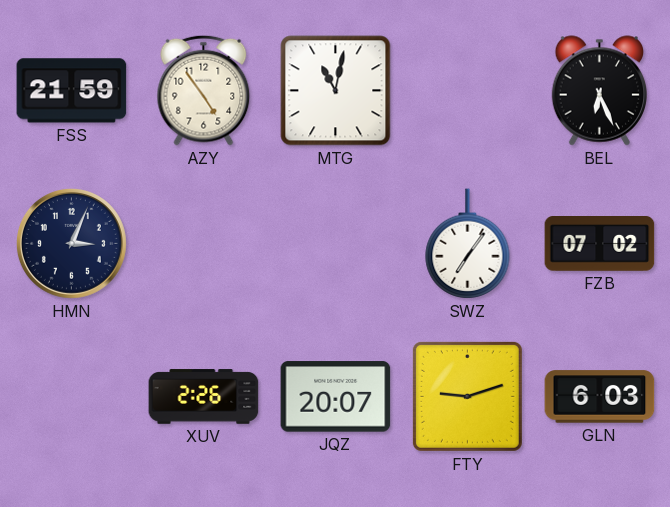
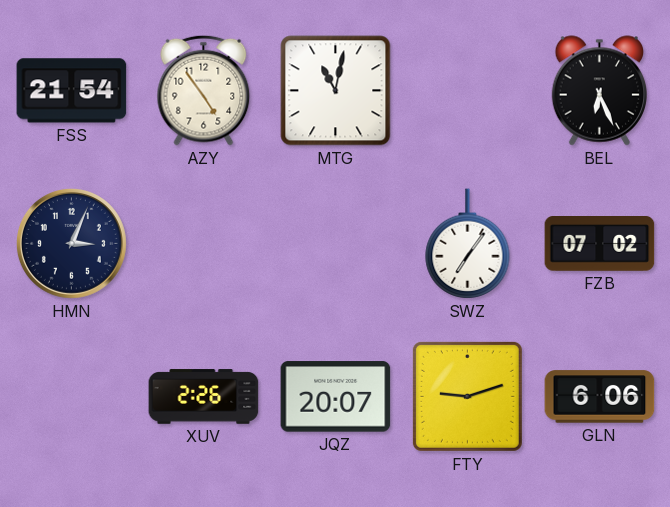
FSS: 21:59 -> 21:54
GLN: 6:03 -> 6:06
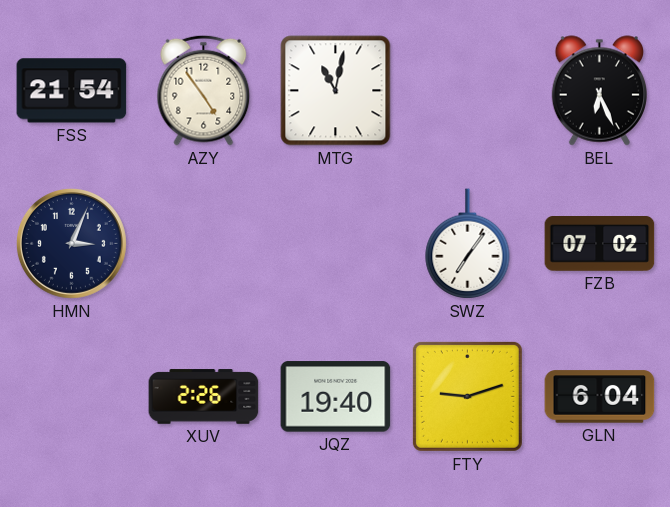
JQZ: 20:07 -> 19:40
GLN: 6:06 -> 6:04
